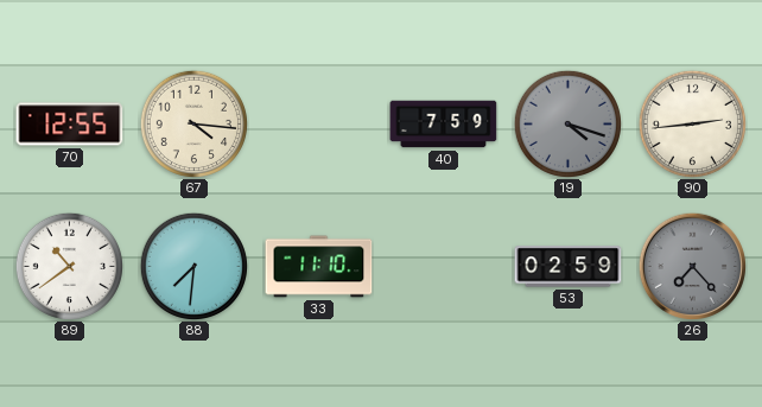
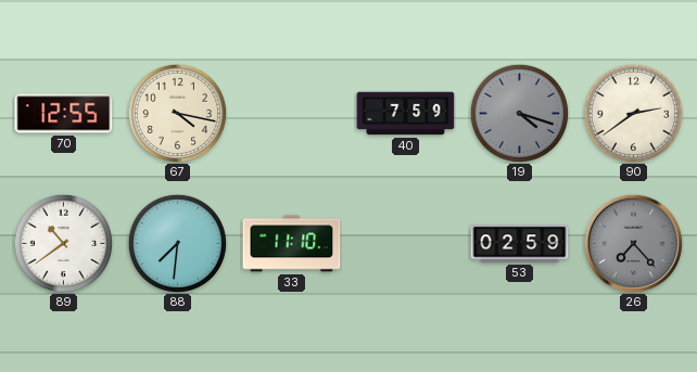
67: 4:16 -> 4:17
90: 2:44 -> 2:39
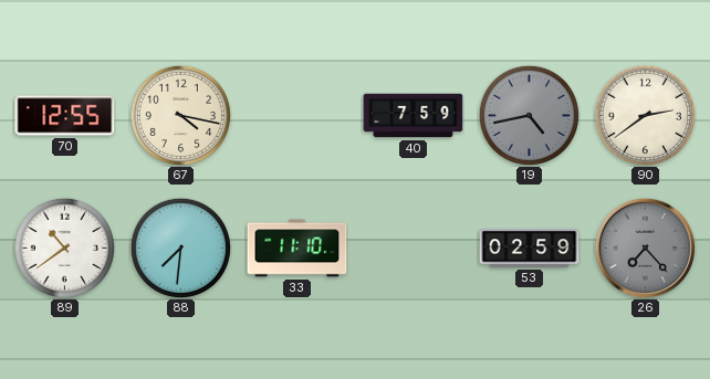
19: 4:18 -> 4:43
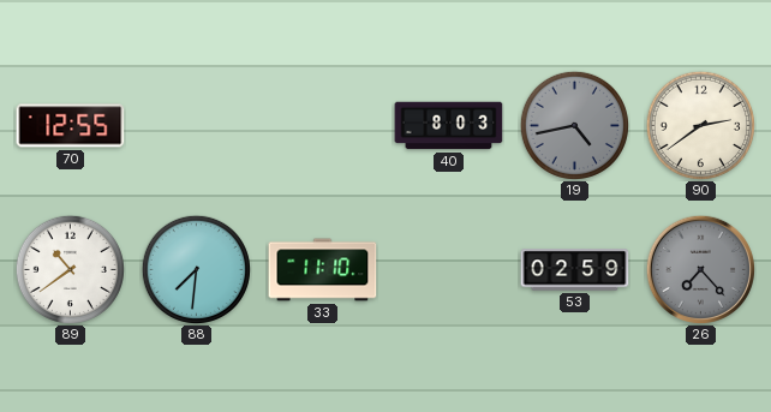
67: 4:17 -> none
40: 7:59 -> 8:03
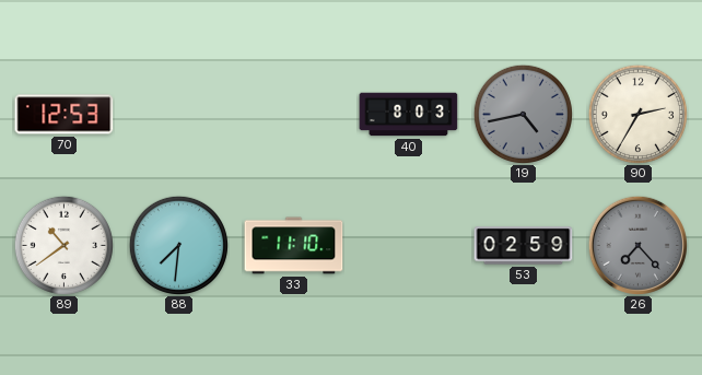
70: 12:55 -> 12:53
90: 2:39 -> 2:35
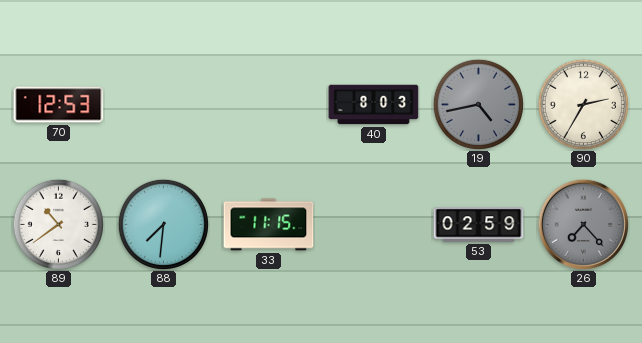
33: 11:10 -> 11:15
